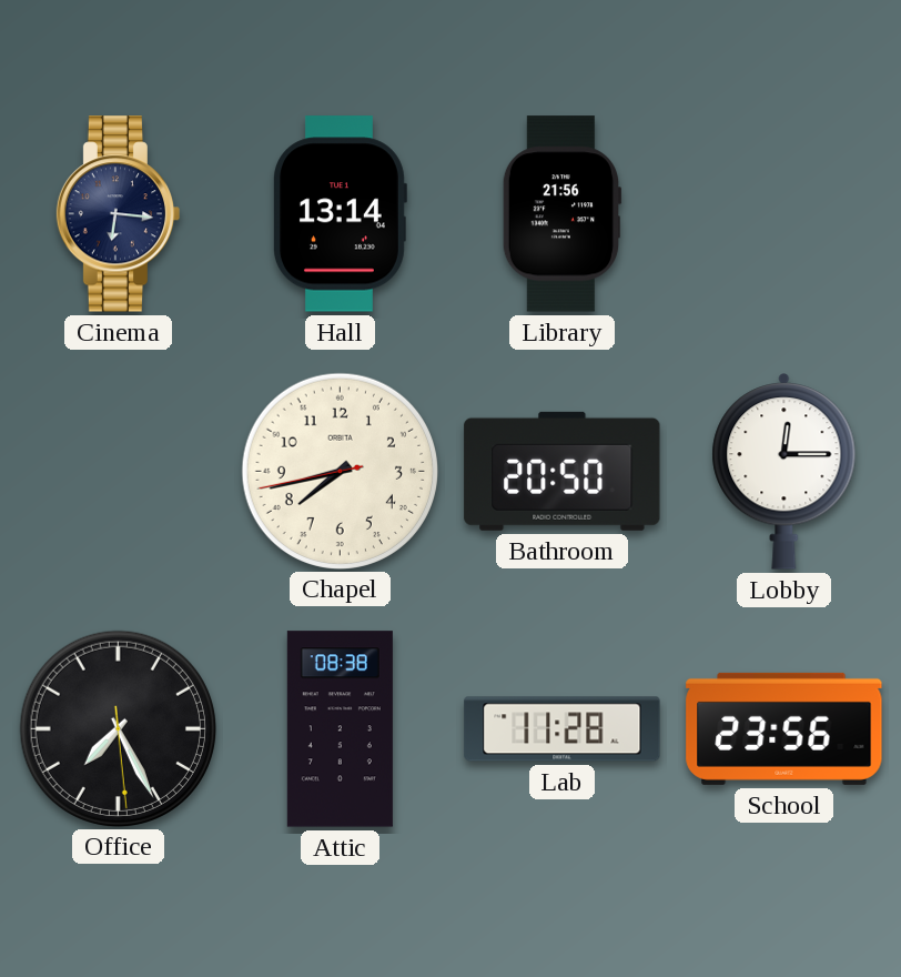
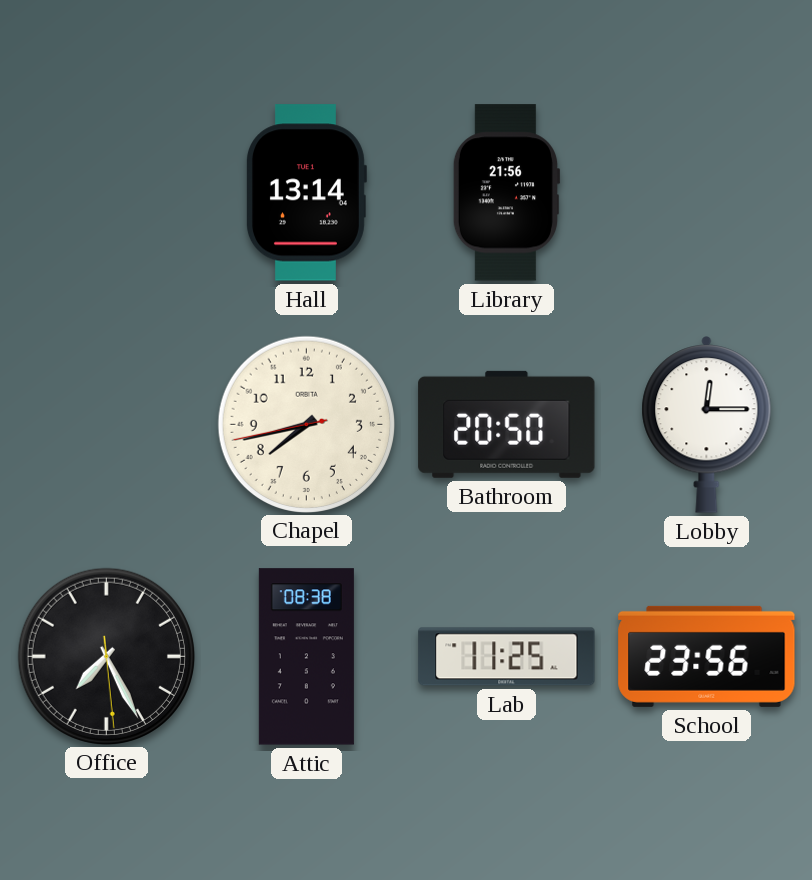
Cinema: 6:16 -> none
Lab: 11:28 -> 11:25
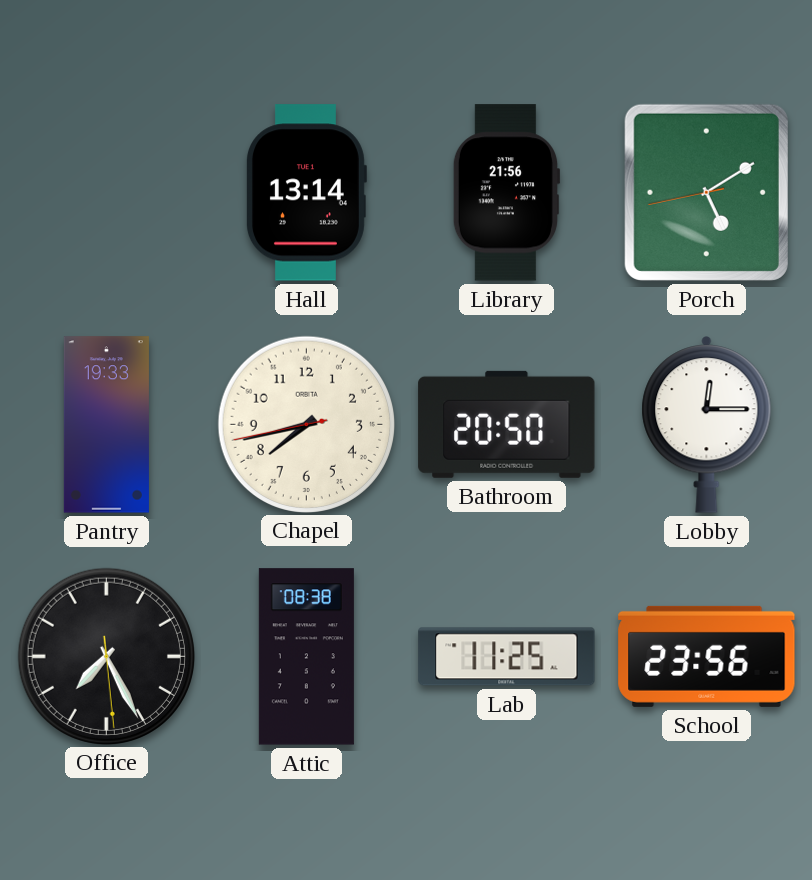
Porch: none -> 5:09
Pantry: none -> 19:33
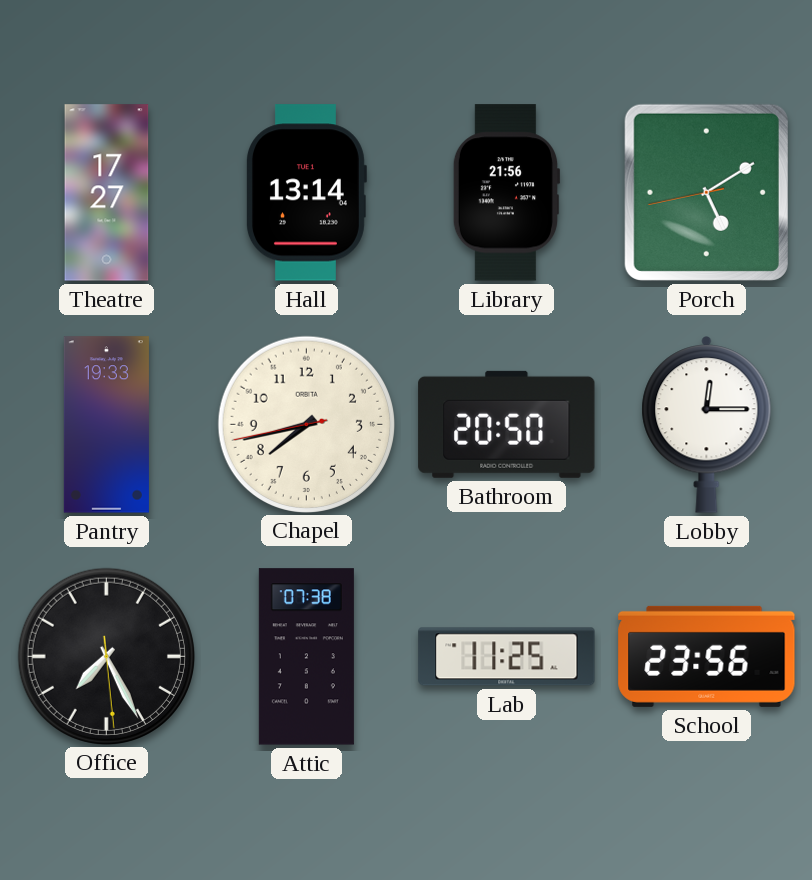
Theatre: none -> 17:27
Attic: 08:38 -> 07:38
